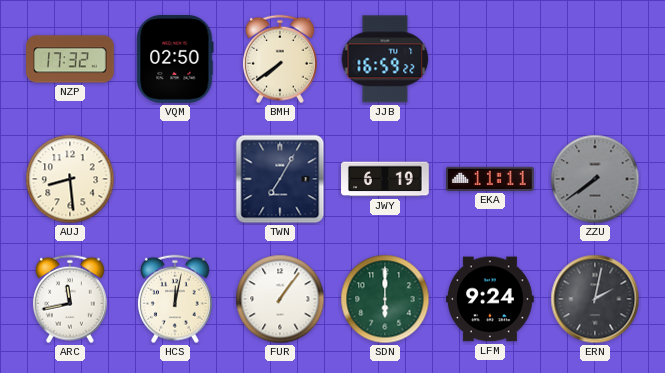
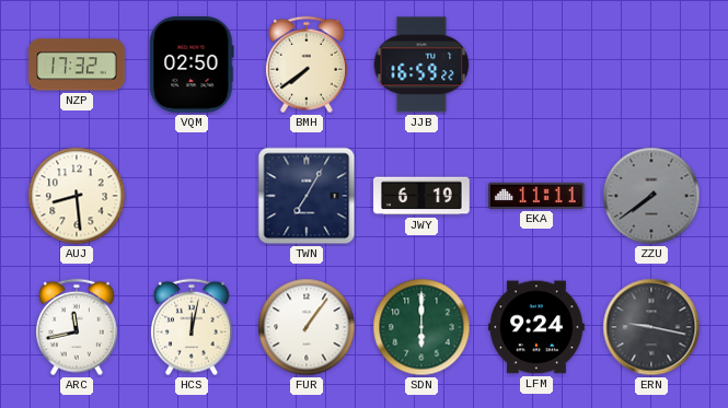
ERN: 2:02 -> 9:17
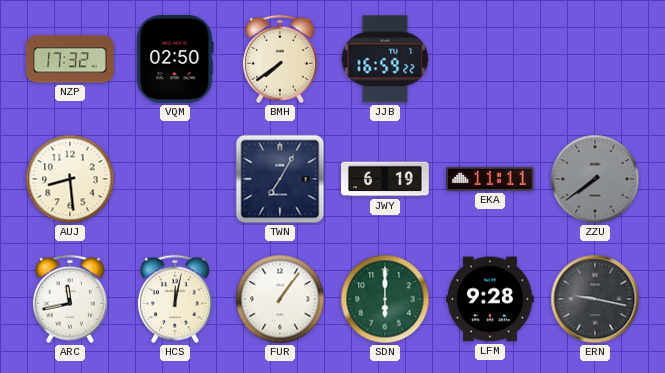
LFM: 9:24 -> 9:28
